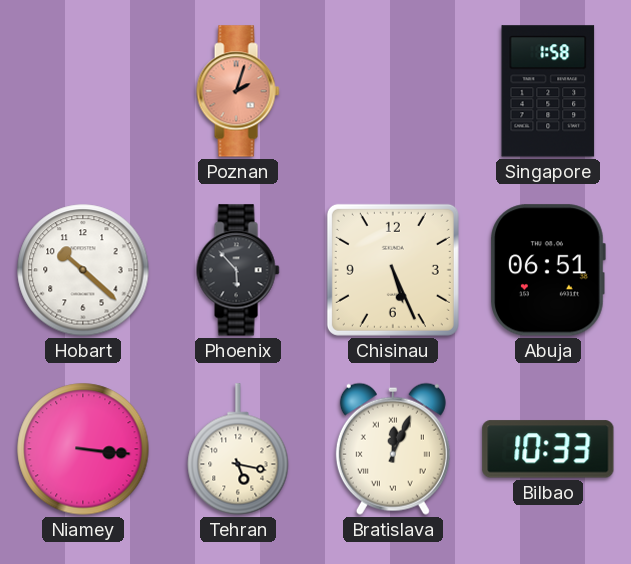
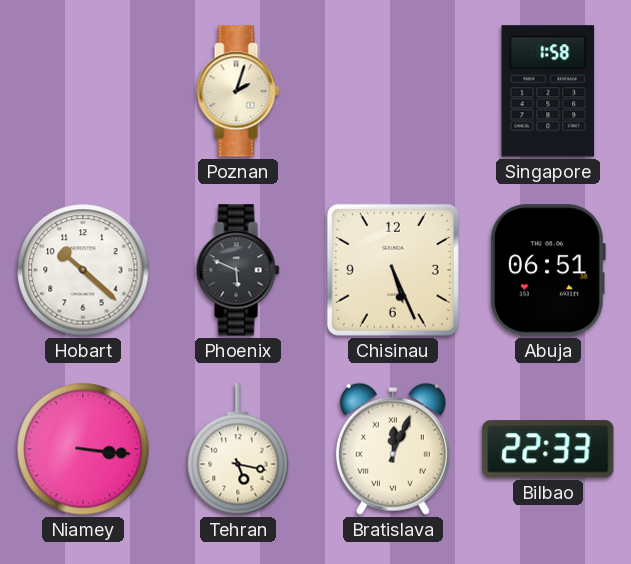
Poznan dial: salmon -> cream
Phoenix: 5:53 -> 5:49
Bilbao: 10:33 -> 22:33
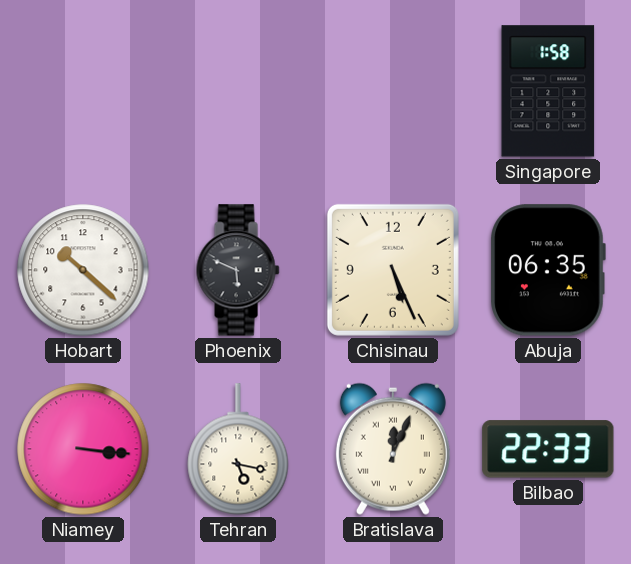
Poznan: 2:03 -> none
Abuja: 06:51 -> 06:35
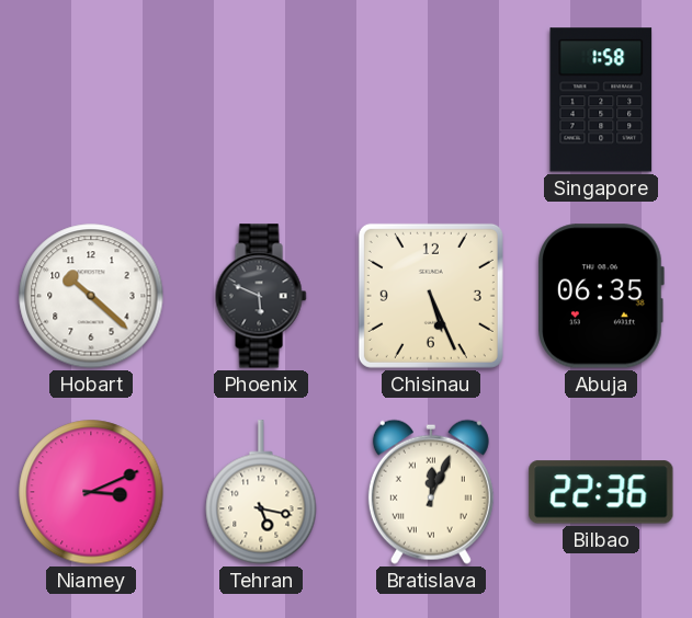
Niamey: 3:16 -> 3:11
Bilbao: 22:33 -> 22:36
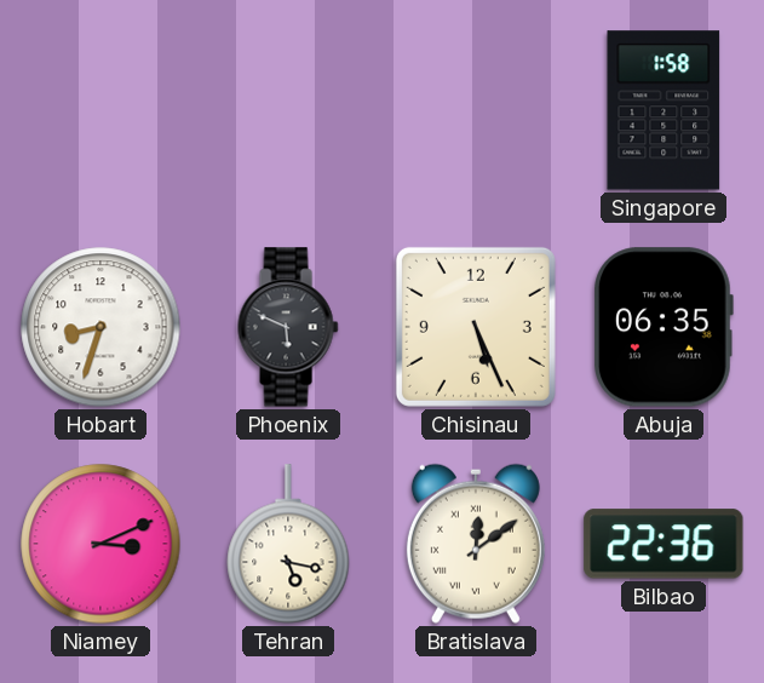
Hobart: 10:22 -> 8:33
Bratislava: 12:04 -> 12:09
